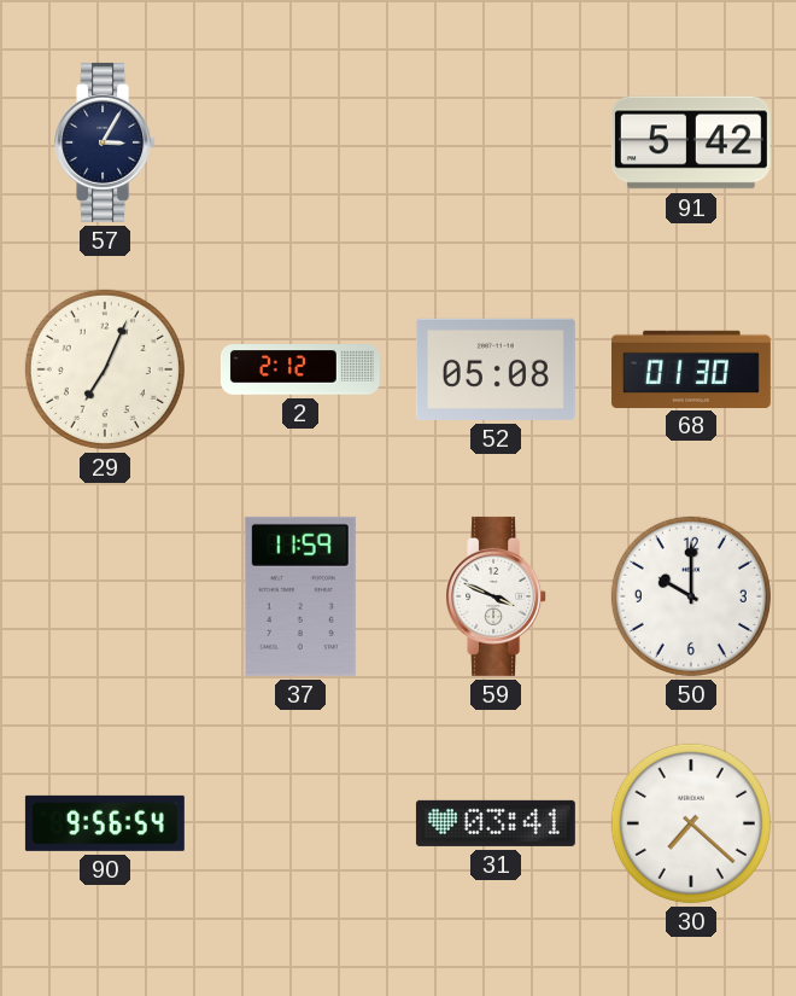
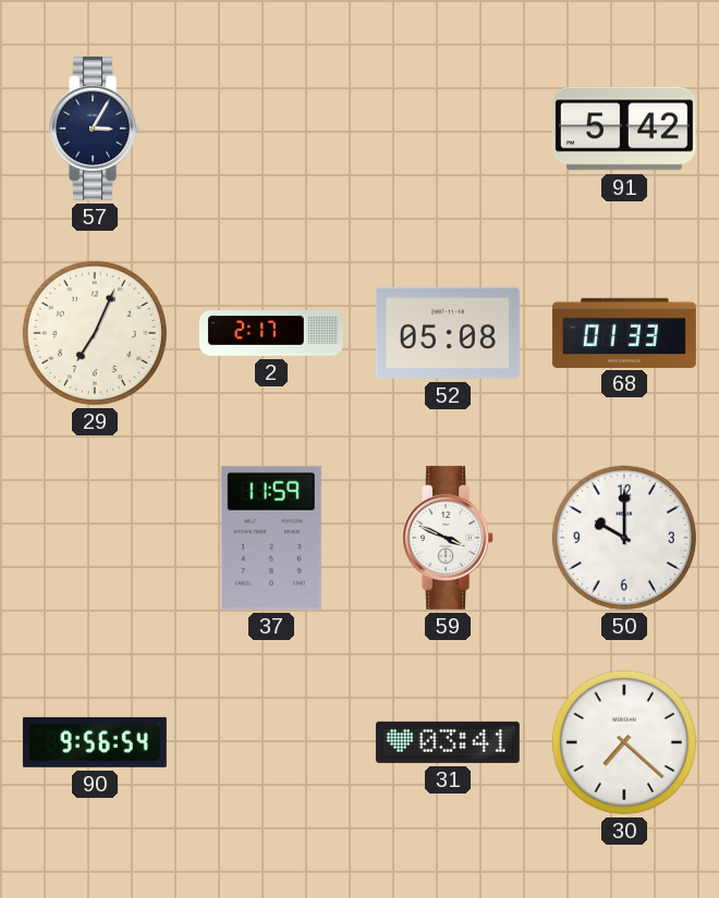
2: 2:12 -> 2:17
68: 01:30 -> 01:33
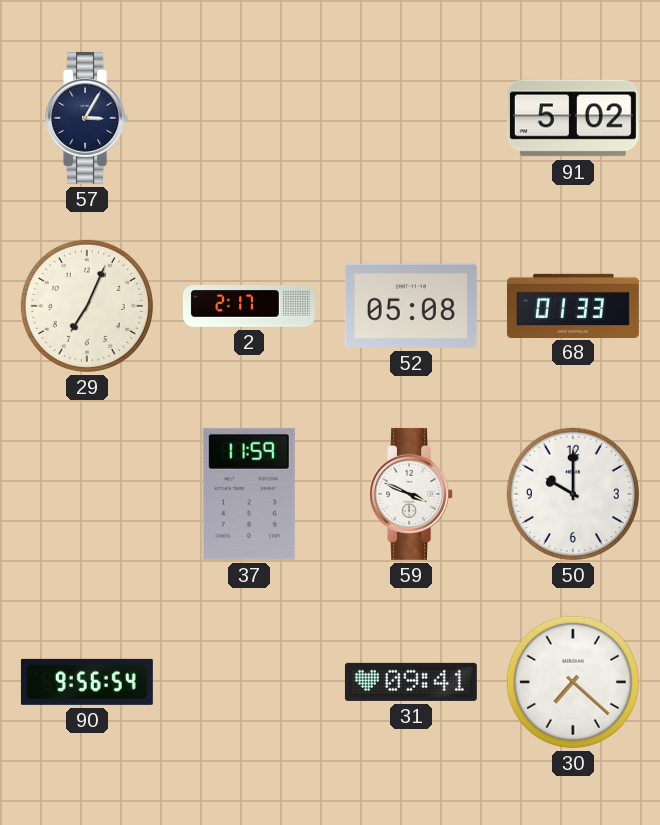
91: 5:42 -> 5:02
31: 03:41 -> 09:41
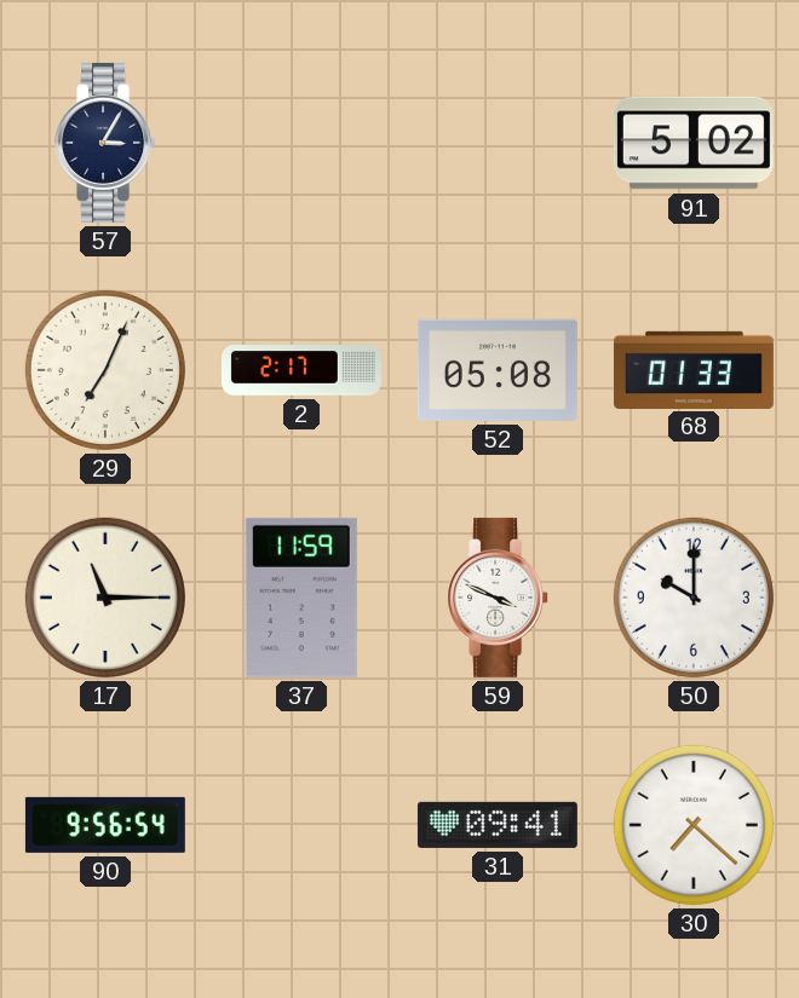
17: none -> 11:15
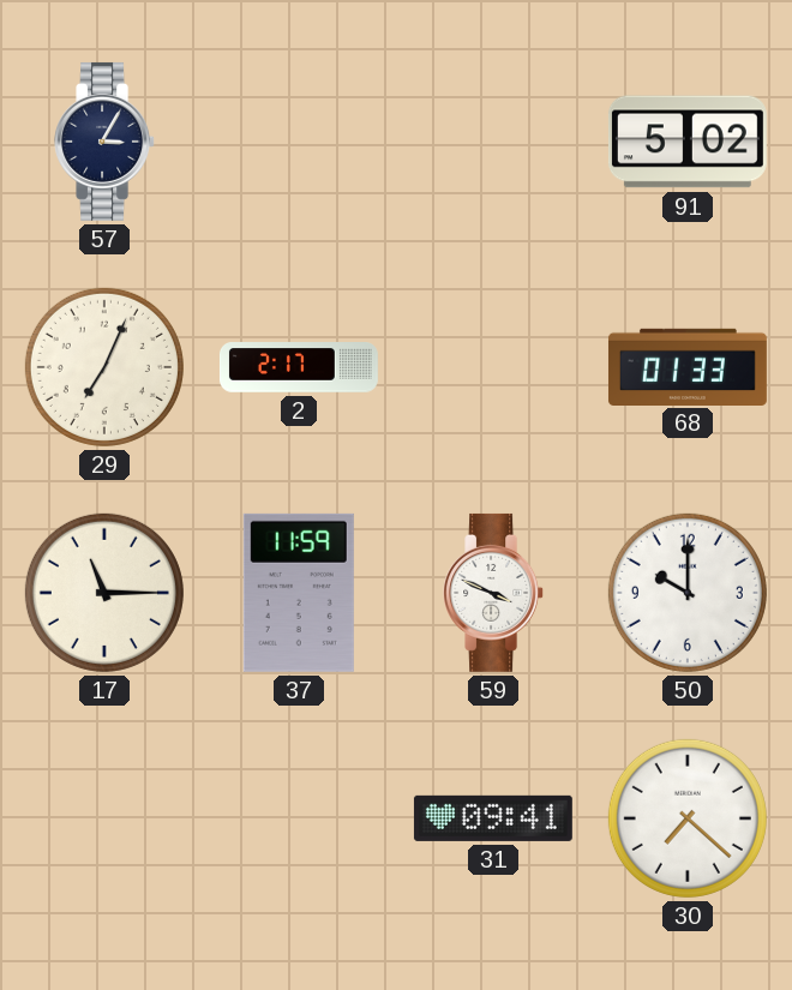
52: 05:08 -> none
90: 9:56 -> none
